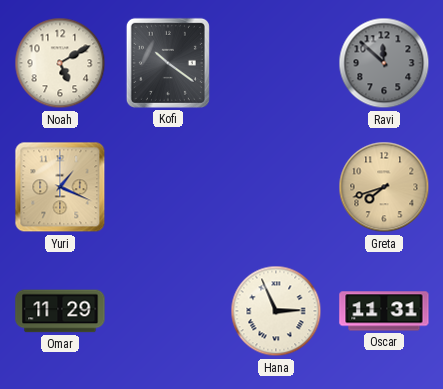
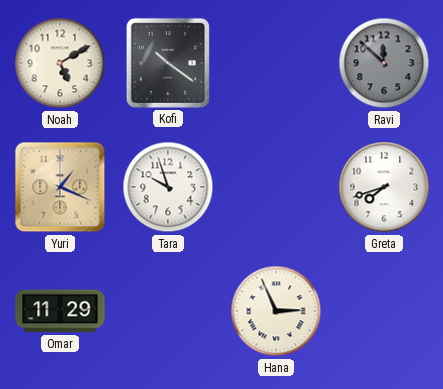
Tara: none -> 9:57
Greta dial: champagne -> white
Oscar: 11:31 -> none
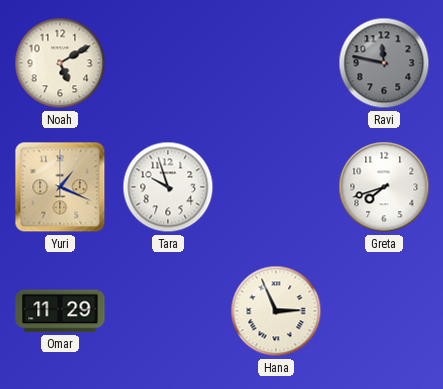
Kofi: 10:21 -> none
Ravi: 11:52 -> 11:47
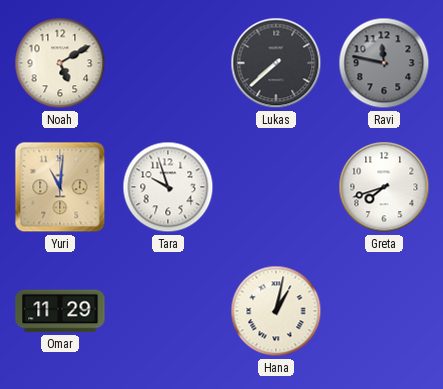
Lukas: none -> 7:38
Yuri: 1:19 -> 11:01
Hana: 2:56 -> 1:02
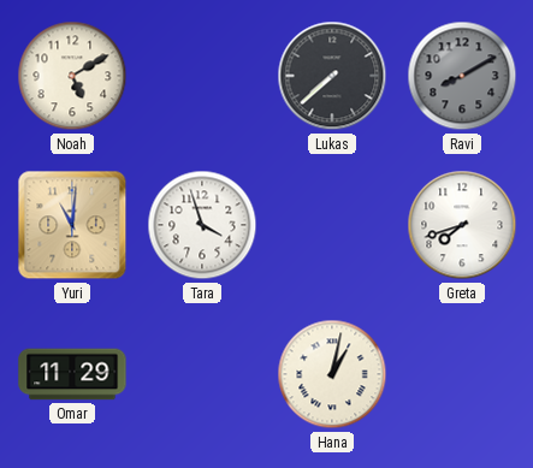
Ravi: 11:47 -> 8:10
Tara: 9:57 -> 3:57
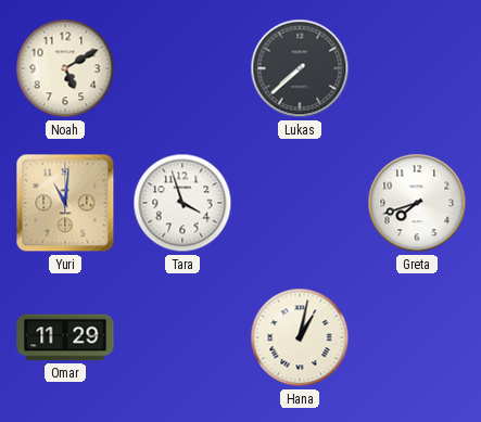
Ravi: 8:10 -> none
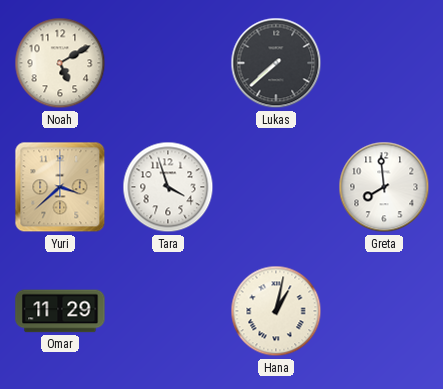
Yuri: 11:01 -> 3:38
Greta: 7:42 -> 7:59
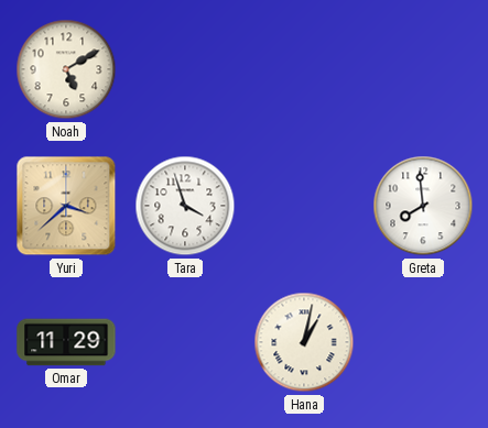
Lukas: 7:38 -> none
